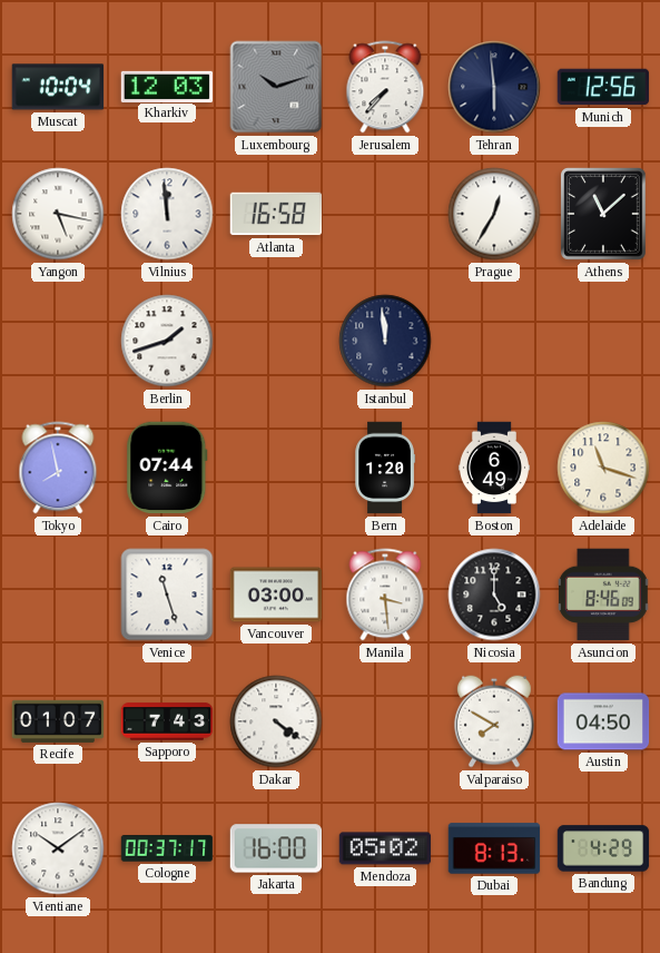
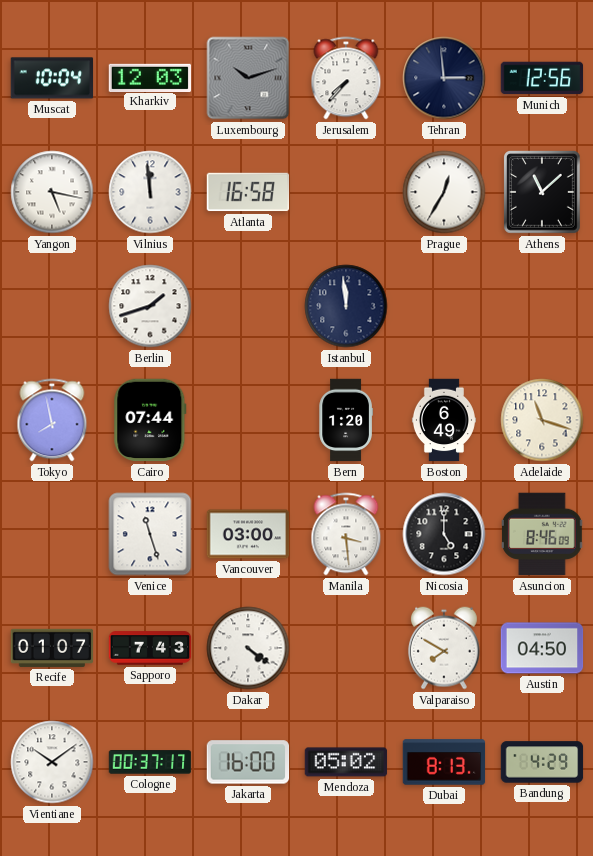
Tehran: 5:59 -> 2:59
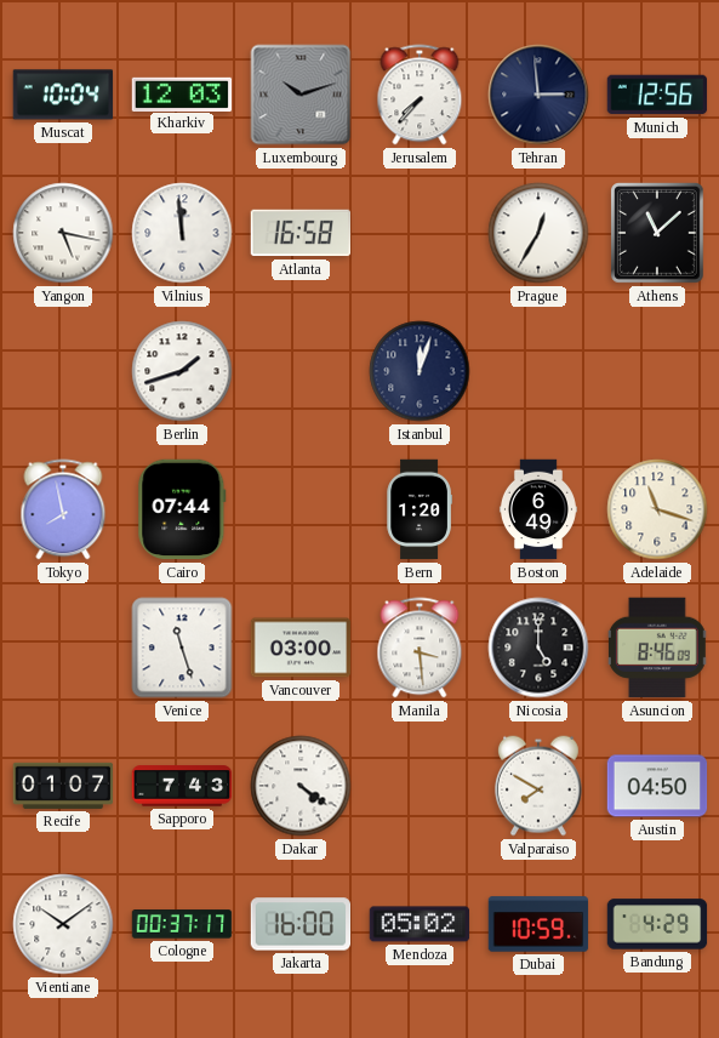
Istanbul: 11:59 -> 12:03
Dubai: 8:13 -> 10:59
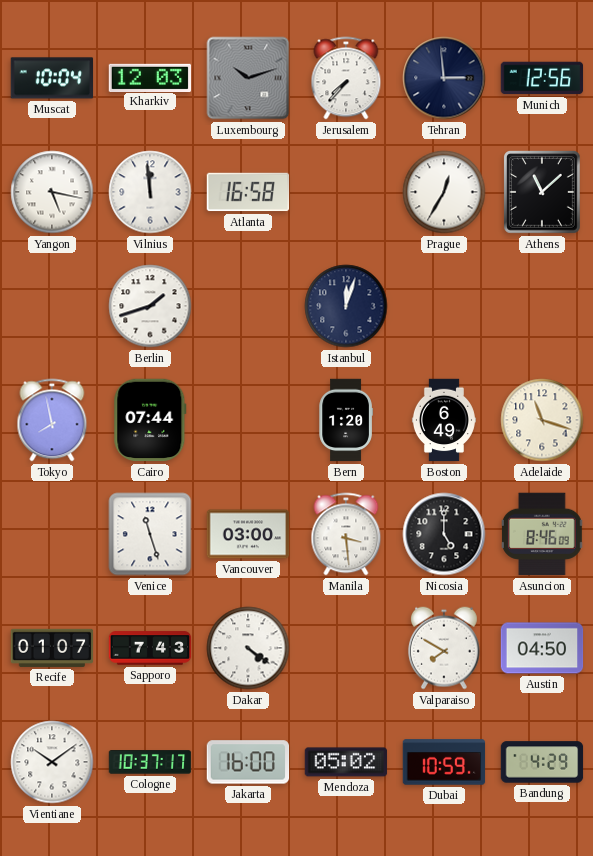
Cologne: 00:37 -> 10:37
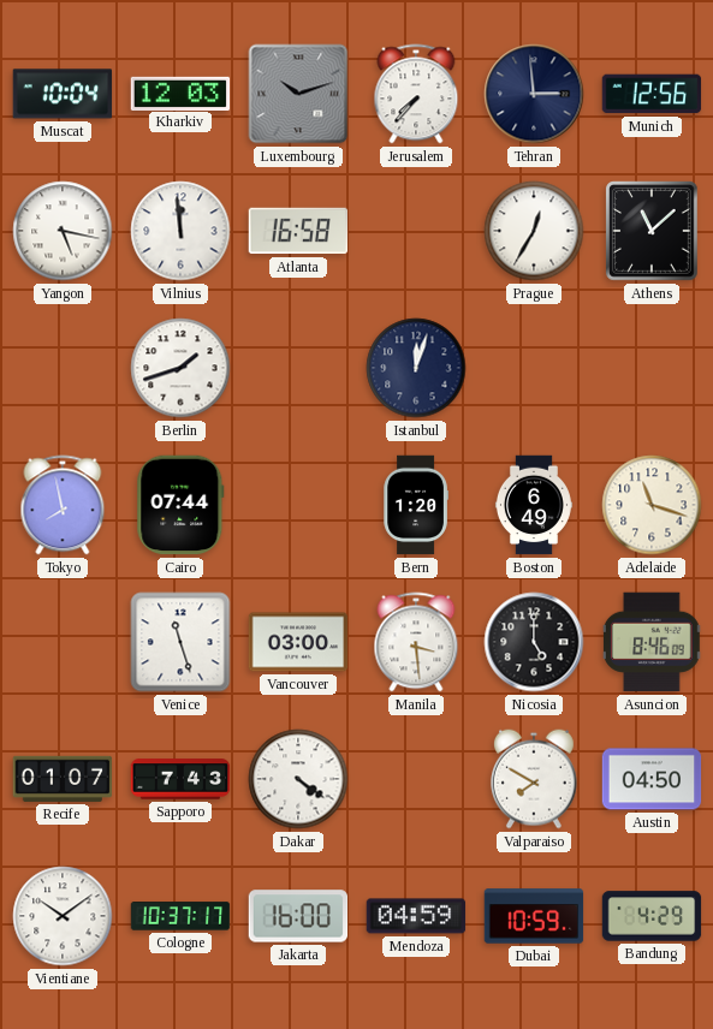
Mendoza: 05:02 -> 04:59
